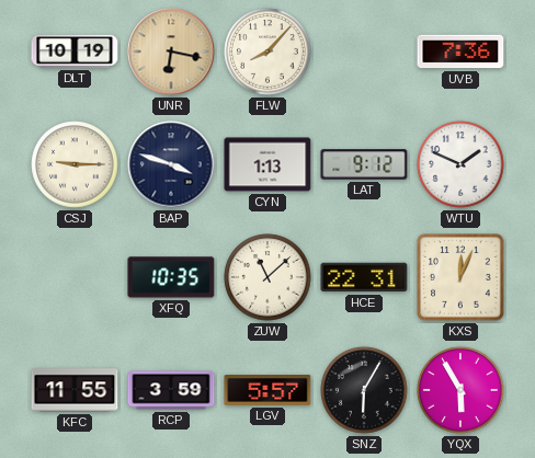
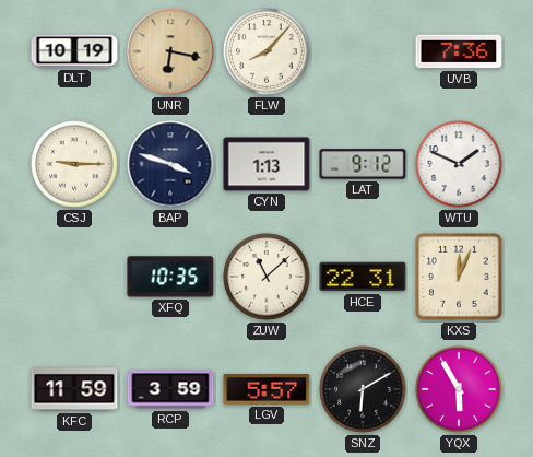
KFC: 11:55 -> 11:59
SNZ: 6:05 -> 6:10
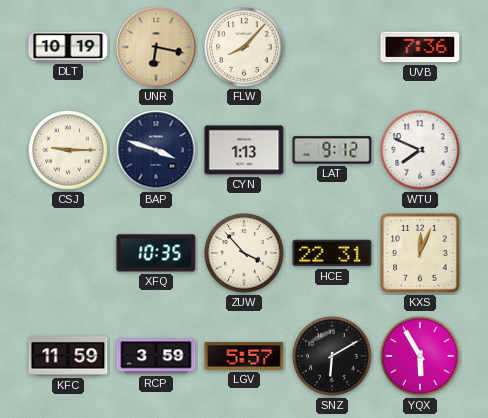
WTU: 1:49 -> 7:49
ZUW: 11:08 -> 3:53
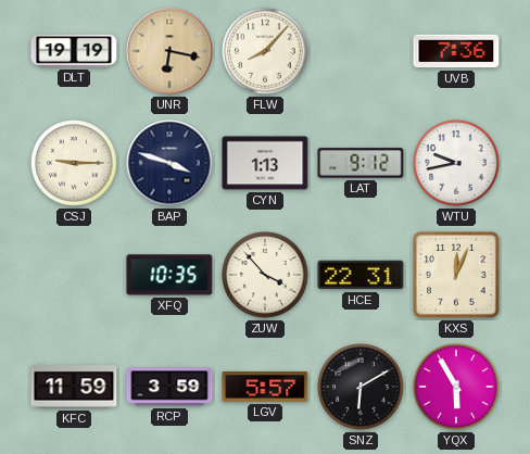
DLT: 10:19 -> 19:19
WTU: 7:49 -> 9:43
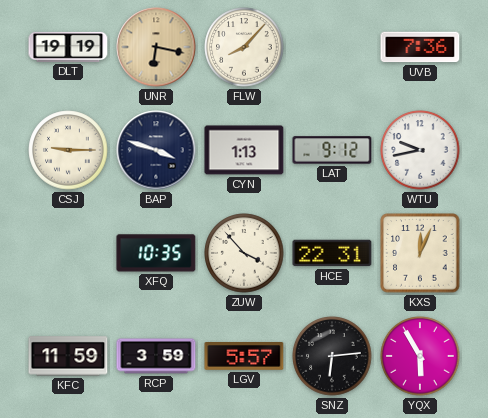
SNZ: 6:10 -> 6:14
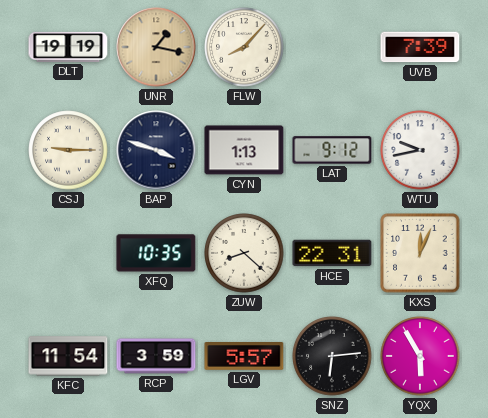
UNR: 6:17 -> 1:17
UVB: 7:36 -> 7:39
ZUW: 3:53 -> 8:22
KFC: 11:59 -> 11:54
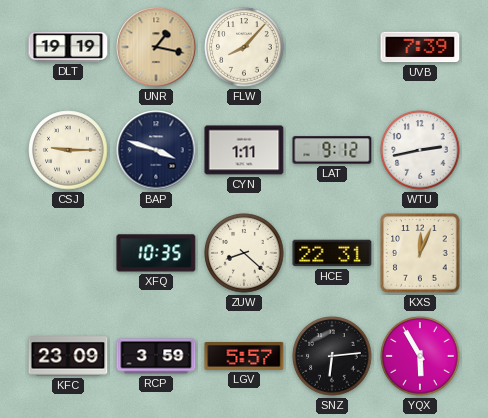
CYN: 1:13 -> 1:11
WTU: 9:43 -> 2:43
KFC: 11:54 -> 23:09
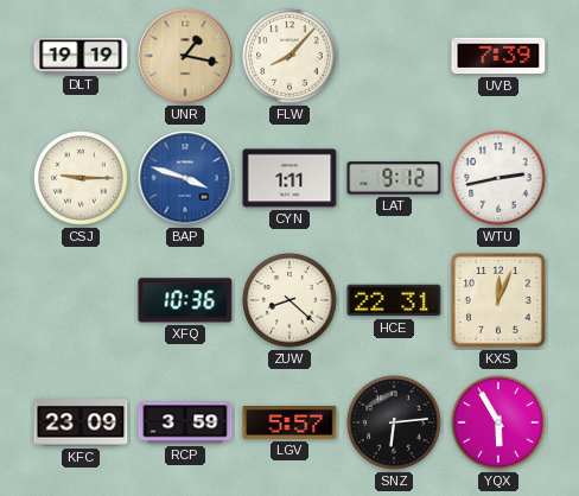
BAP dial: navy -> blue
XFQ: 10:35 -> 10:36
